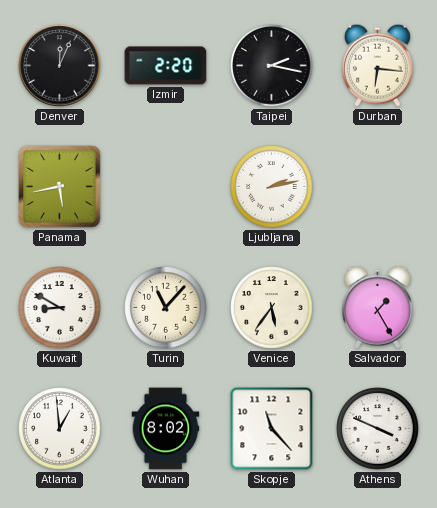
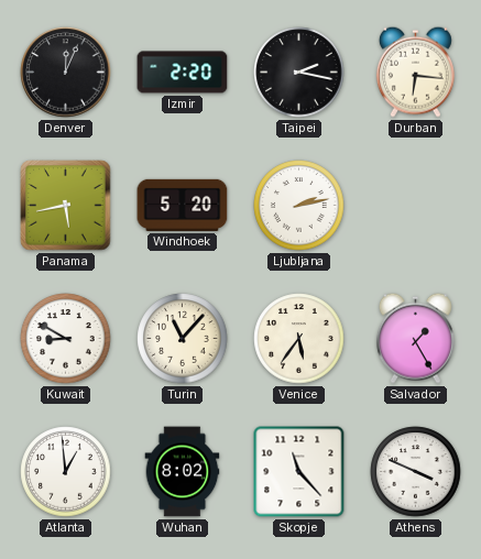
Windhoek: none -> 5:20
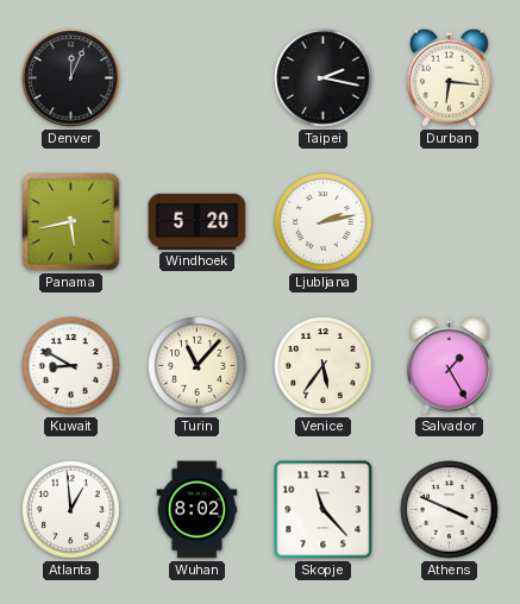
Izmir: 2:20 -> none
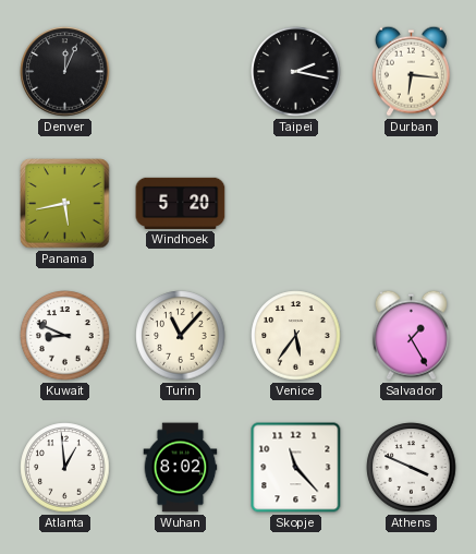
Ljubljana: 2:13 -> none
Kuwait: 8:50 -> 8:49
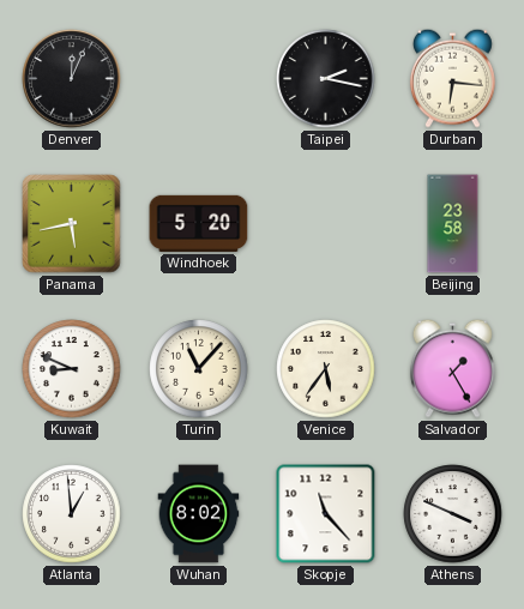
Beijing: none -> 23:58
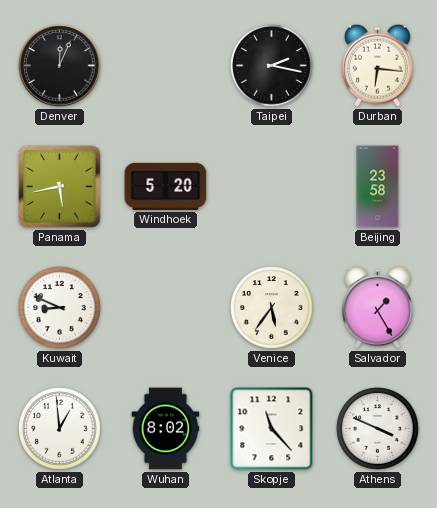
Turin: 11:07 -> none
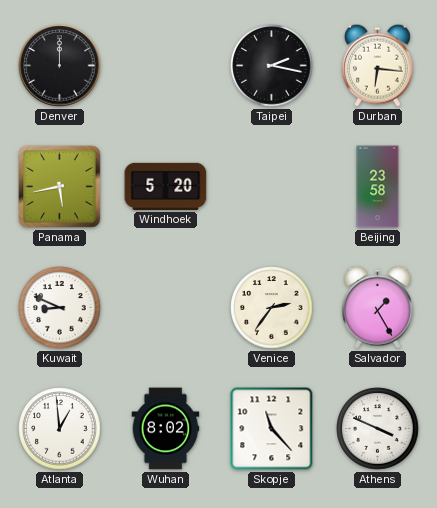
Denver: 12:04 -> 12:00
Venice: 5:36 -> 2:36
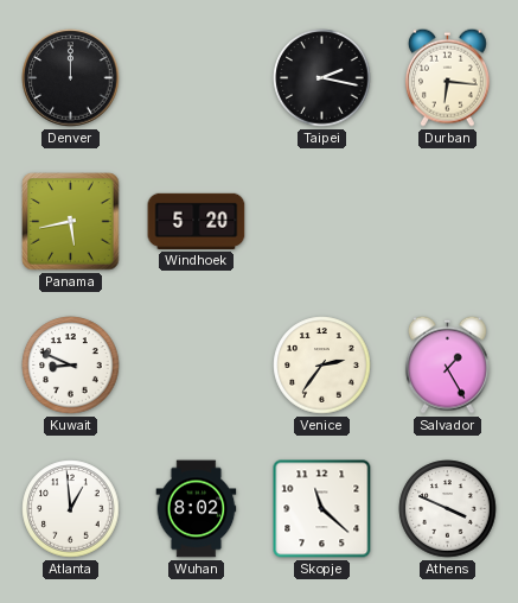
Beijing: 23:58 -> none
Skopje: 11:23 -> 11:22
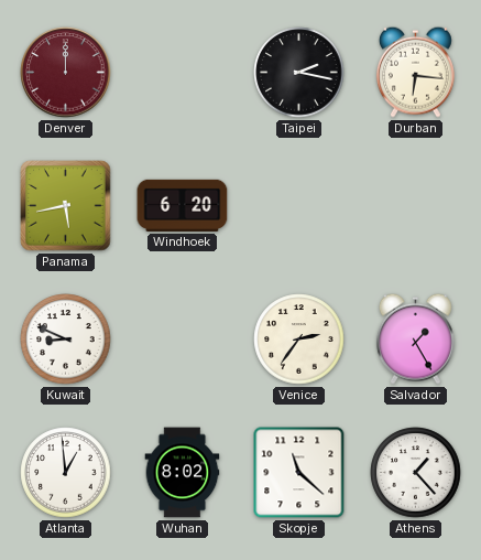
Denver dial: black -> burgundy
Windhoek: 5:20 -> 6:20
Athens: 3:49 -> 1:23
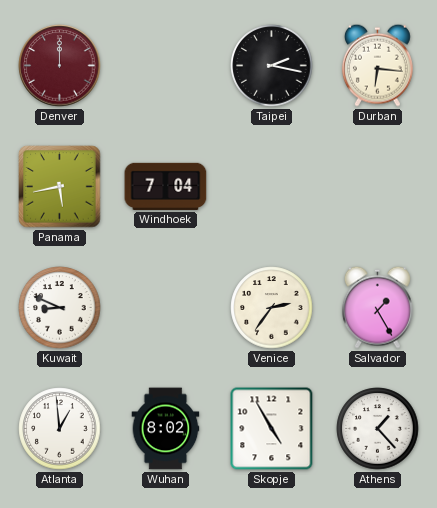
Windhoek: 6:20 -> 7:04
Skopje: 11:22 -> 4:55
